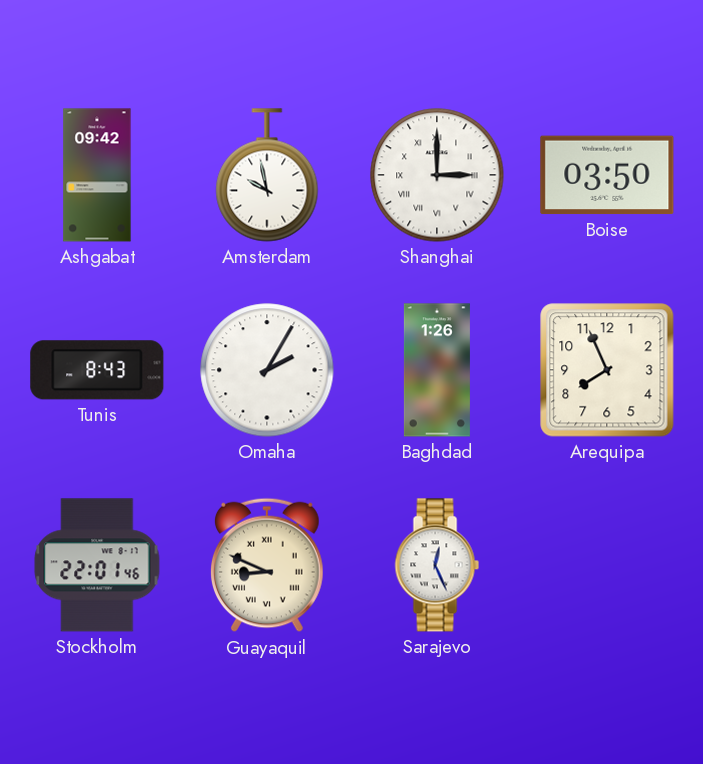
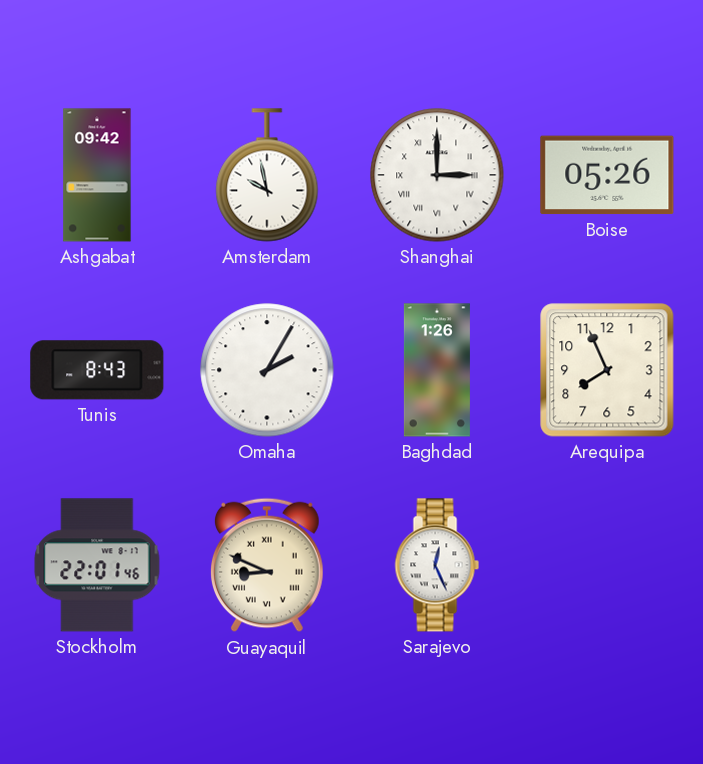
Boise: 03:50 -> 05:26
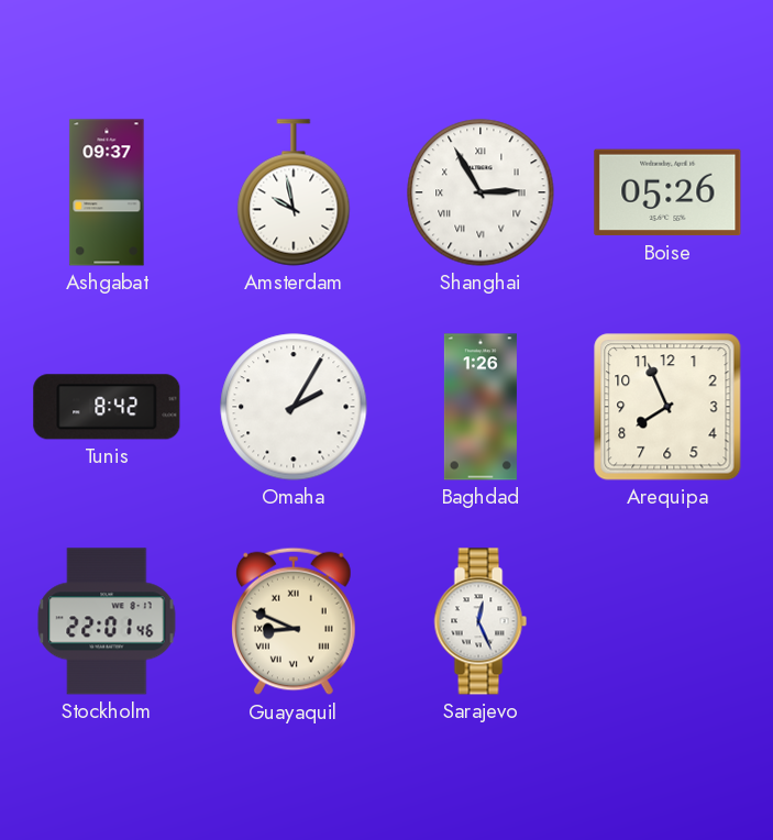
Ashgabat: 09:42 -> 09:37
Shanghai: 3:00 -> 2:55
Tunis: 8:43 -> 8:42
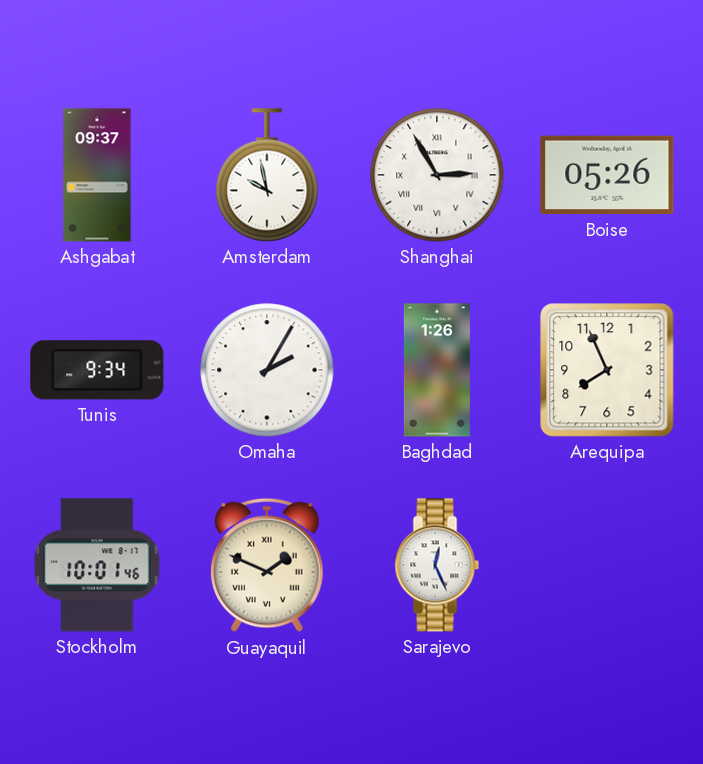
Tunis: 8:42 -> 9:34
Stockholm: 22:01 -> 10:01
Guayaquil: 8:49 -> 1:49
